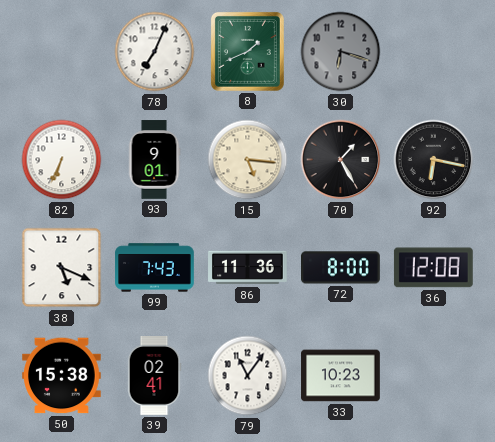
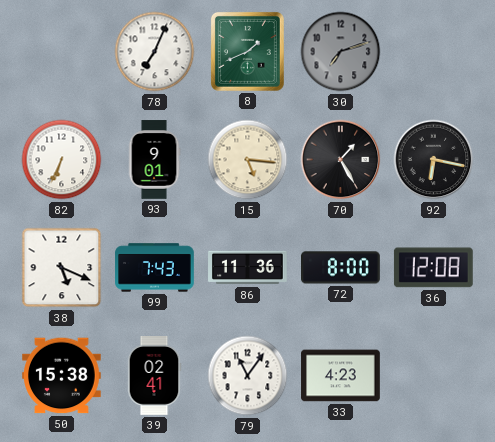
30: 6:18 -> 7:12
33: 10:23 -> 4:23
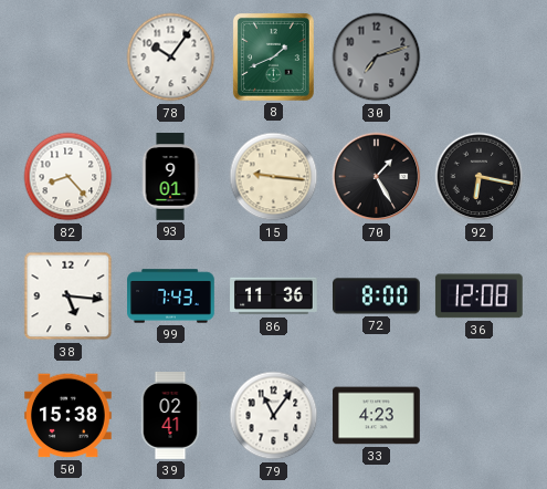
78: 7:04 -> 10:06
82: 6:34 -> 8:23
15: 5:16 -> 9:16
38: 5:19 -> 5:16
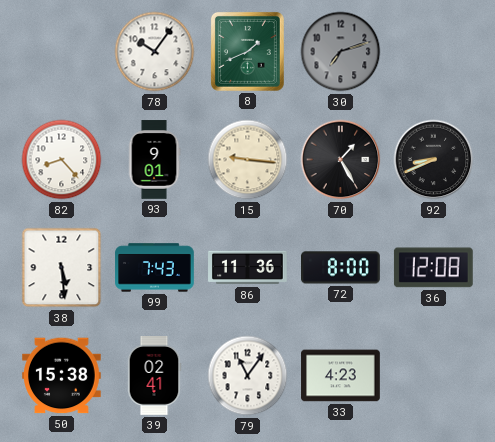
92: 6:17 -> 8:41
38: 5:16 -> 5:29
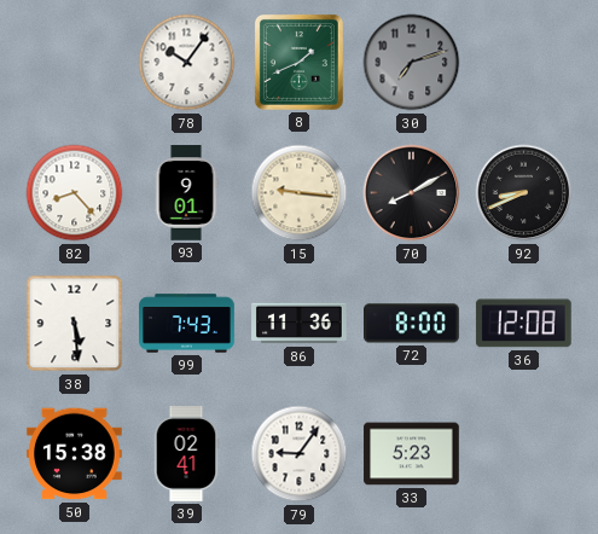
70: 1:25 -> 8:10
79: 11:06 -> 9:06
33: 4:23 -> 5:23
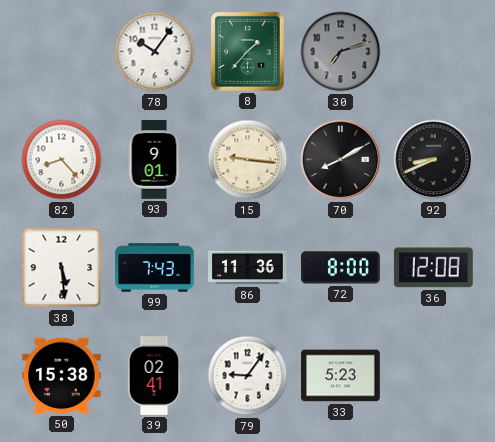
8: 1:41 -> 1:37
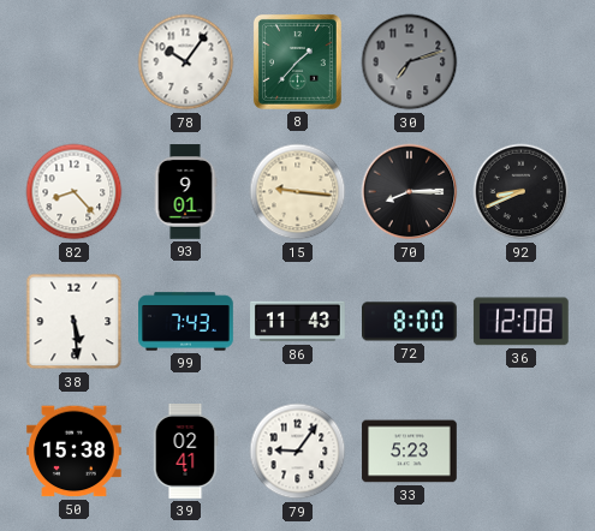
70: 8:10 -> 8:15
86: 11:36 -> 11:43
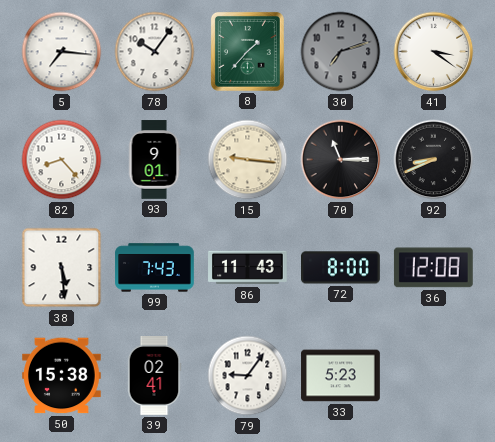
5: none -> 7:16
41: none -> 3:21
70: 8:15 -> 11:15
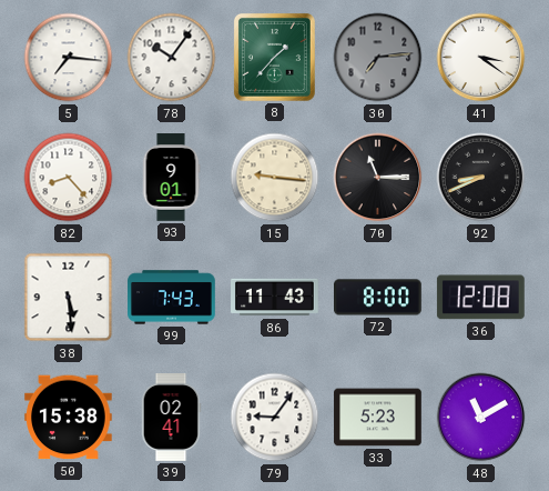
30: 7:12 -> 7:14
48: none -> 11:10
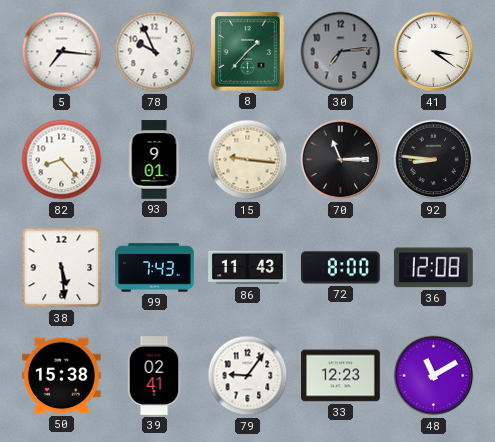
78: 10:06 -> 9:56
92: 8:41 -> 8:46
33: 5:23 -> 12:23
